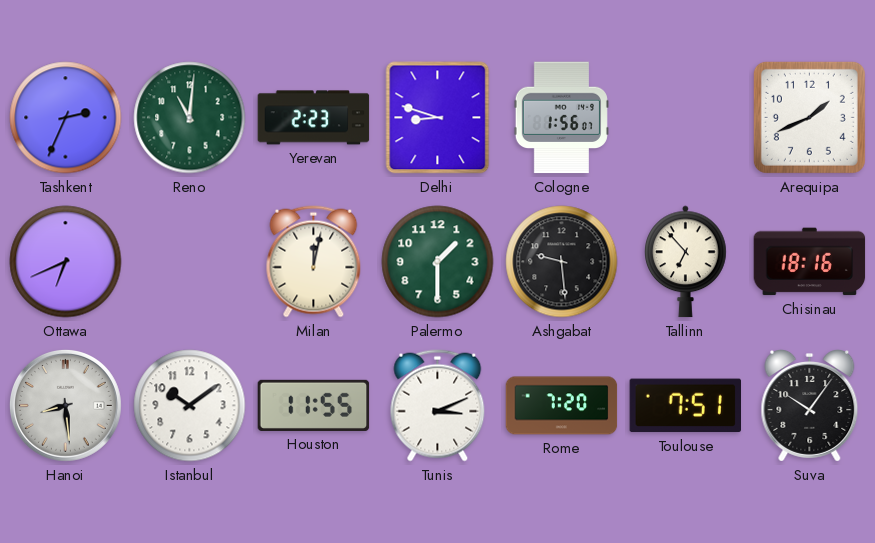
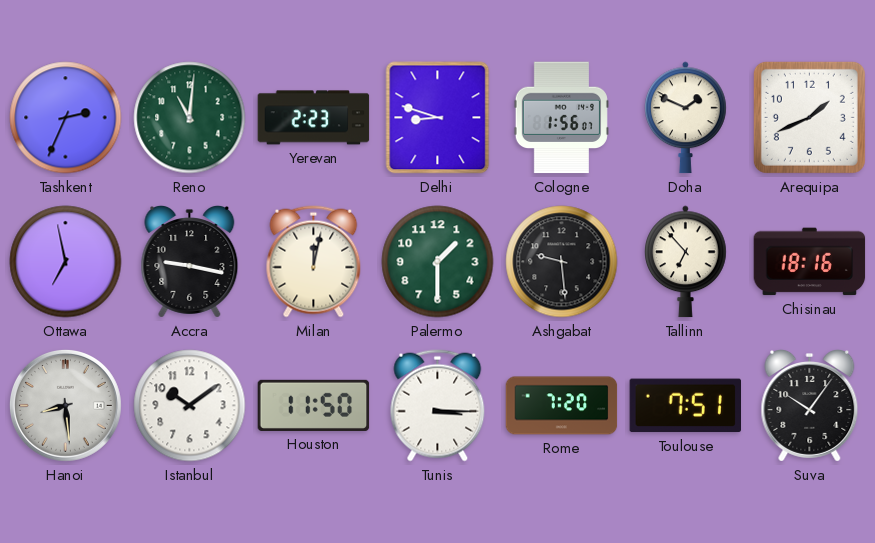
Doha: none -> 1:49
Ottawa: 6:41 -> 6:58
Accra: none -> 9:17
Houston: 11:55 -> 11:50
Tunis: 3:11 -> 3:15
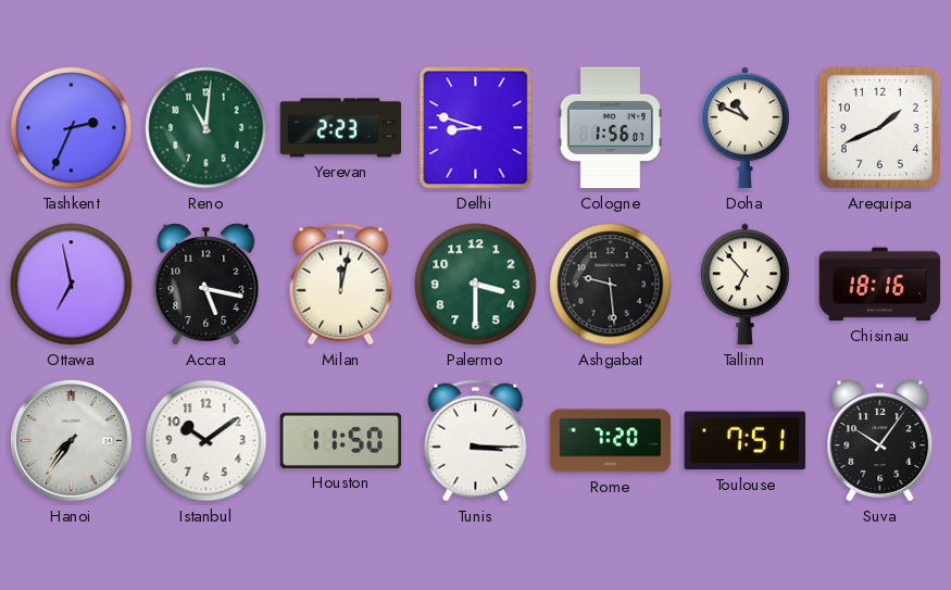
Doha: 1:49 -> 10:49
Accra: 9:17 -> 5:17
Palermo: 1:30 -> 3:30
Hanoi: 8:29 -> 7:36
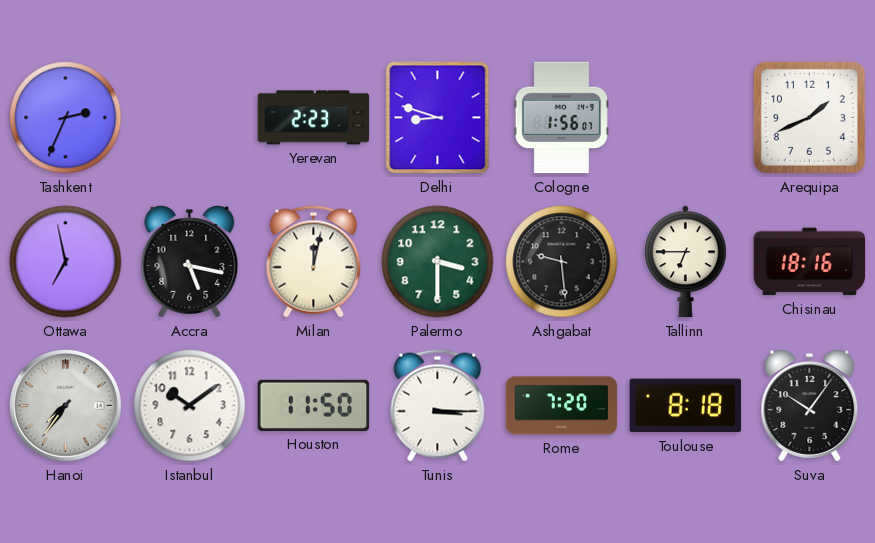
Reno: 11:01 -> none
Doha: 10:49 -> none
Tallinn: 6:53 -> 6:45
Toulouse: 7:51 -> 8:18
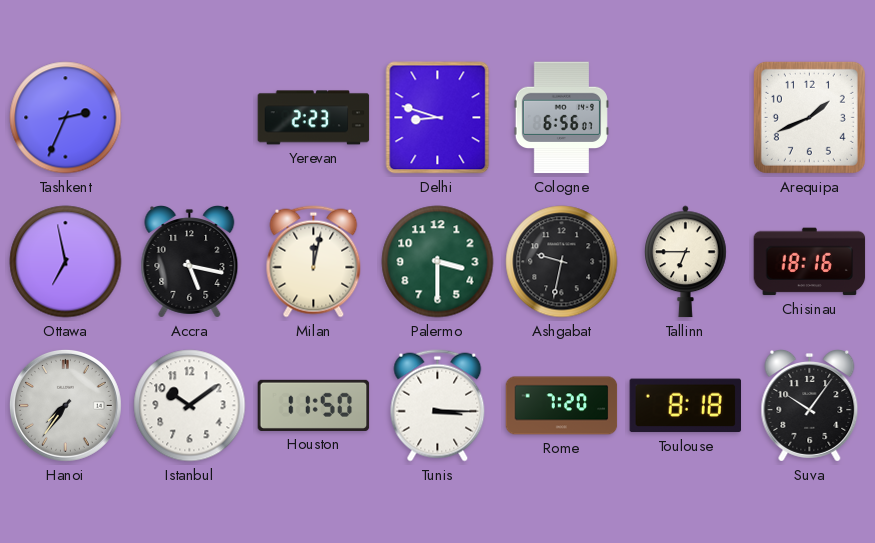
Cologne: 1:56 -> 6:56
Ashgabat: 9:29 -> 9:32
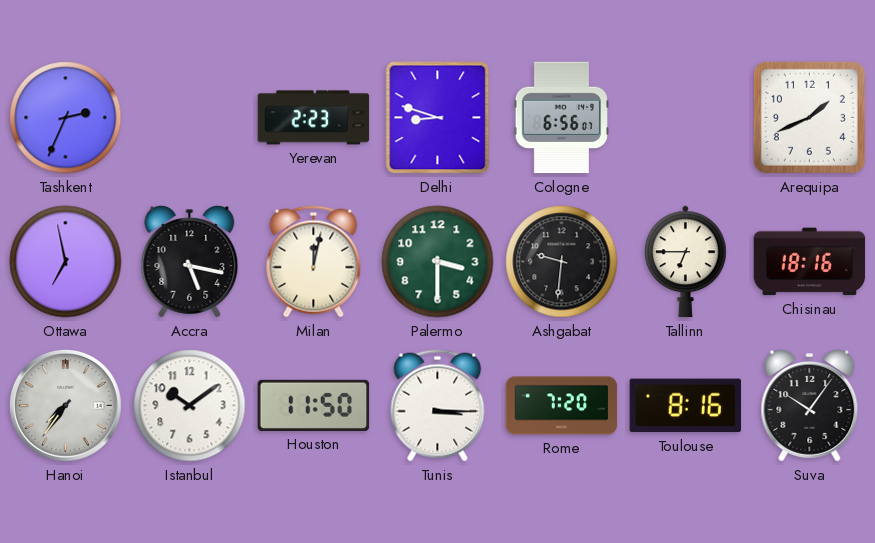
Ashgabat: 9:32 -> 9:31
Toulouse: 8:18 -> 8:16
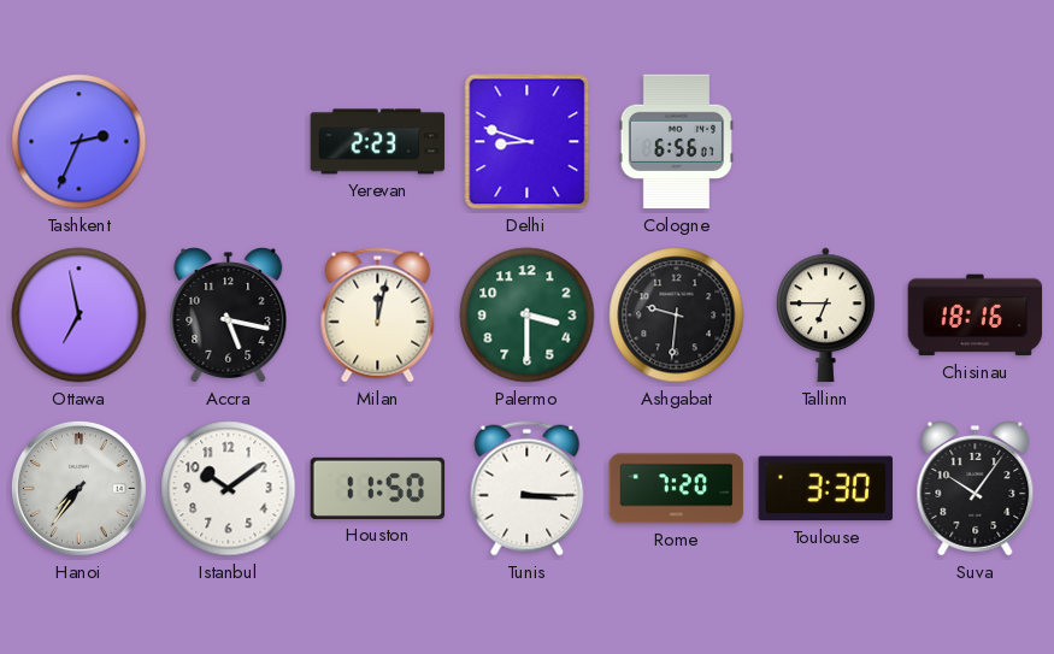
Arequipa: 1:41 -> none
Toulouse: 8:16 -> 3:30
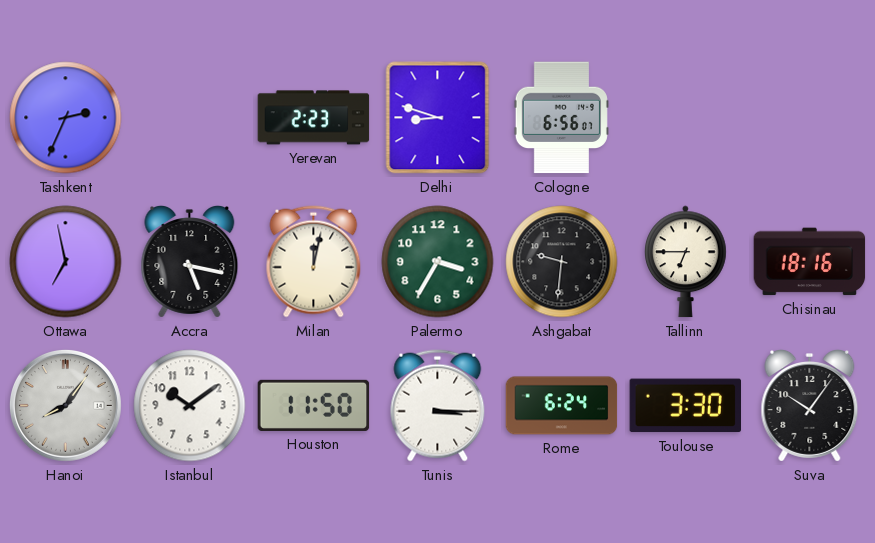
Palermo: 3:30 -> 3:35
Hanoi: 7:36 -> 8:06
Rome: 7:20 -> 6:24
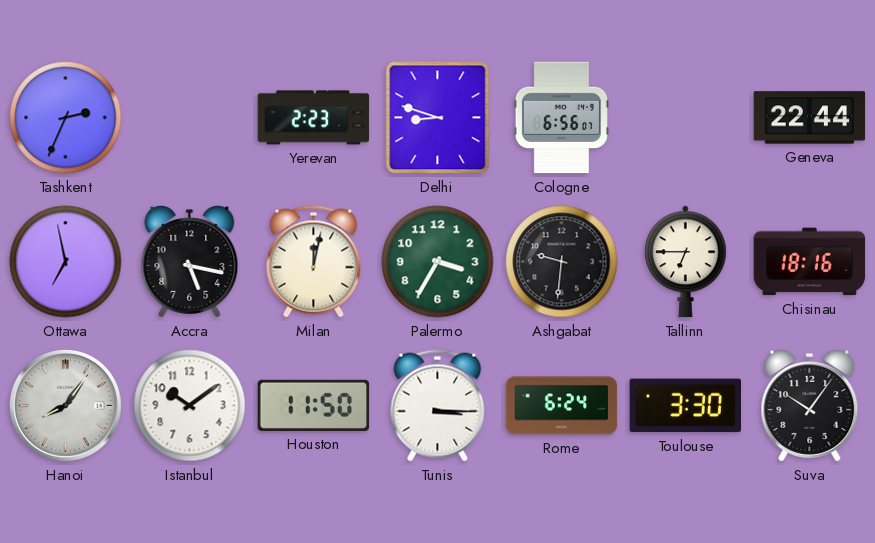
Geneva: none -> 22:44
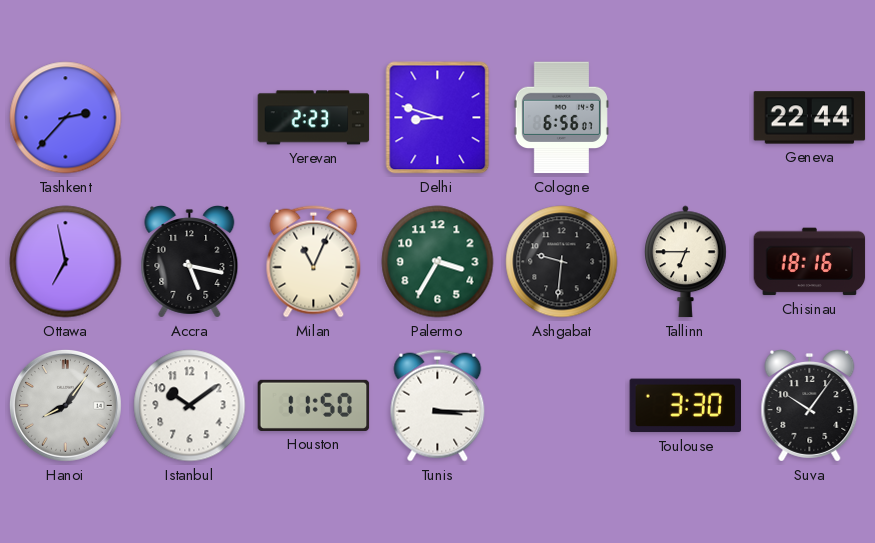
Tashkent: 2:34 -> 2:37
Milan: 12:02 -> 11:04
Rome: 6:24 -> none
